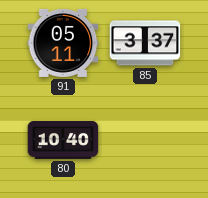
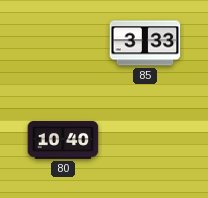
91: 05:11 -> none
85: 3:37 -> 3:33
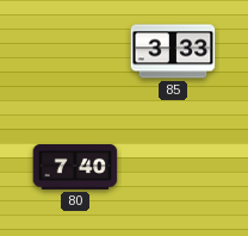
80: 10:40 -> 7:40
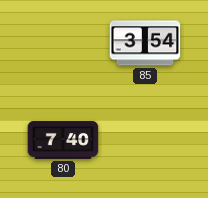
85: 3:33 -> 3:54
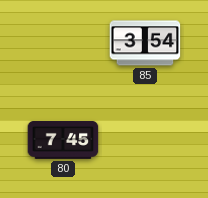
80: 7:40 -> 7:45
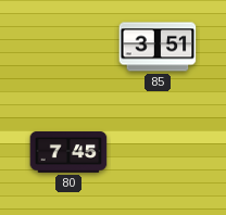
85: 3:54 -> 3:51
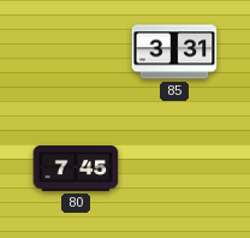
85: 3:51 -> 3:31
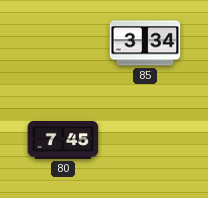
85: 3:31 -> 3:34
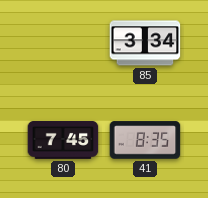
41: none -> 8:35
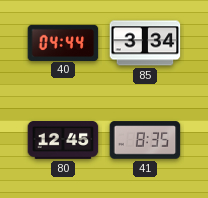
40: none -> 04:44
80: 7:45 -> 12:45
